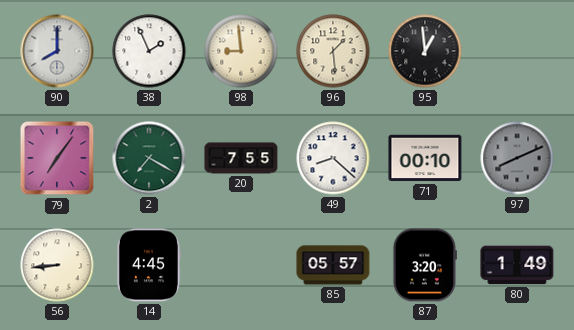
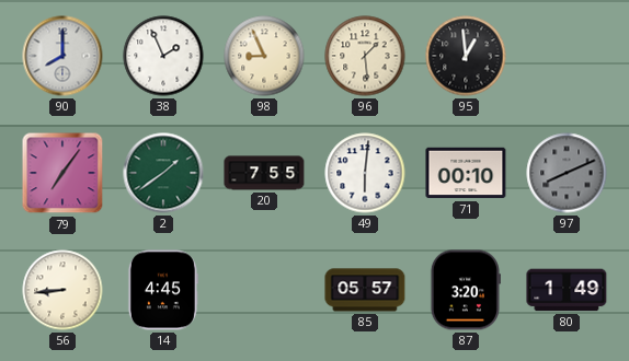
98: 8:59 -> 8:56
2: 7:20 -> 1:39
49: 8:22 -> 6:01
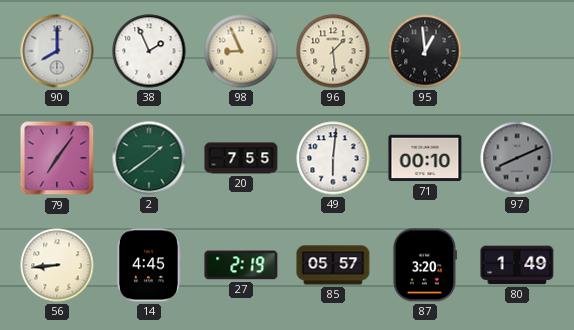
27: none -> 2:19
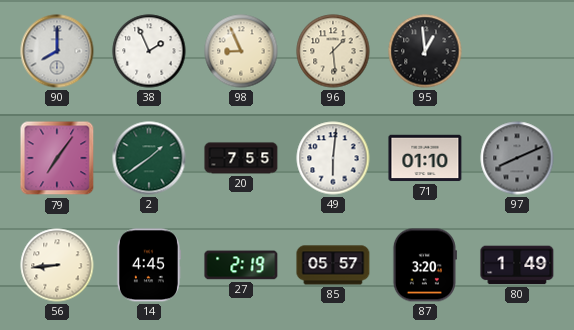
71: 00:10 -> 01:10
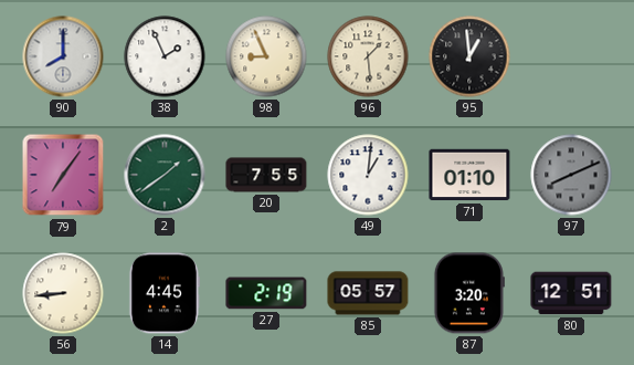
49: 6:01 -> 1:01
80: 1:49 -> 12:51
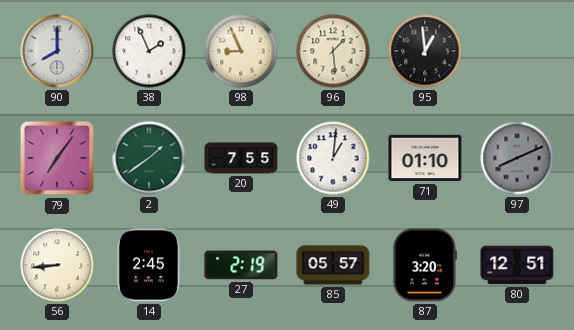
14: 4:45 -> 2:45
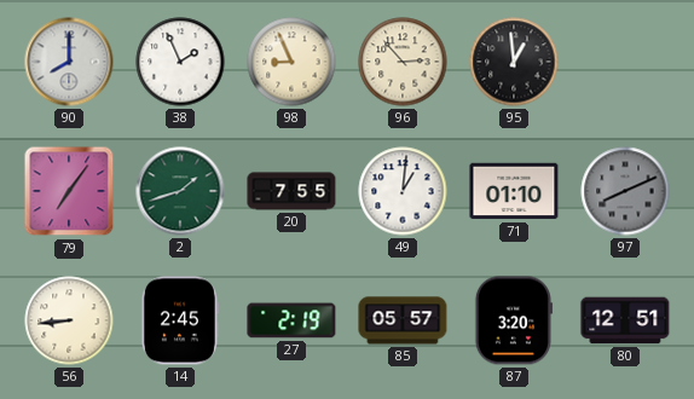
96: 1:29 -> 2:53
2: 1:39 -> 1:42
